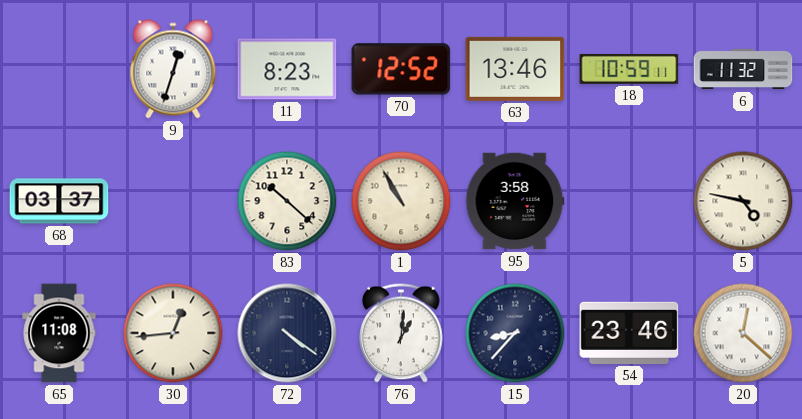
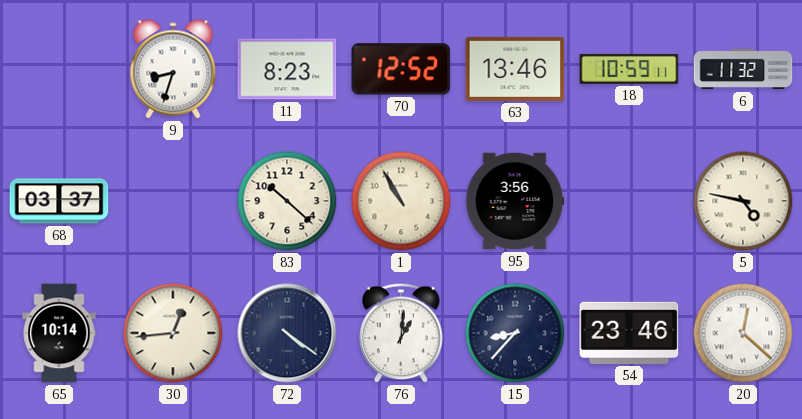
9: 12:33 -> 8:33
95: 3:58 -> 3:56
65: 11:08 -> 10:14
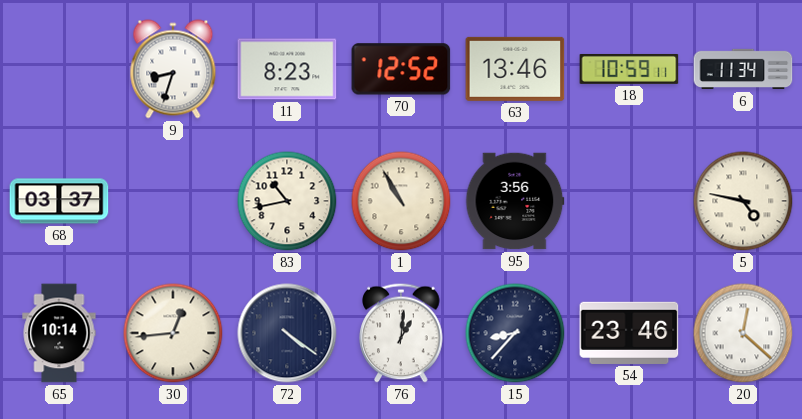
6: 11:32 -> 11:34
83: 10:22 -> 10:43
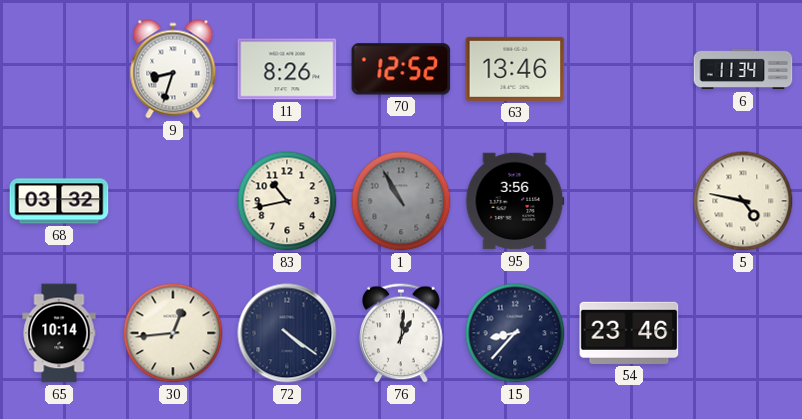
11: 8:23 -> 8:26
18: 10:59 -> none
68: 03:37 -> 03:32
1 dial: cream -> grey
20: 12:22 -> none
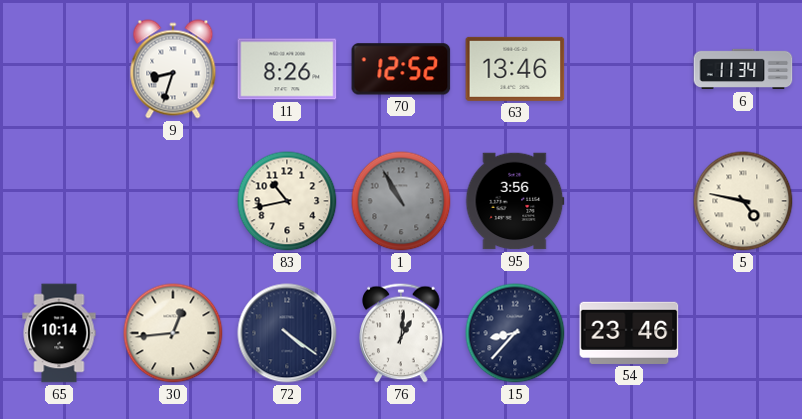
68: 03:32 -> none
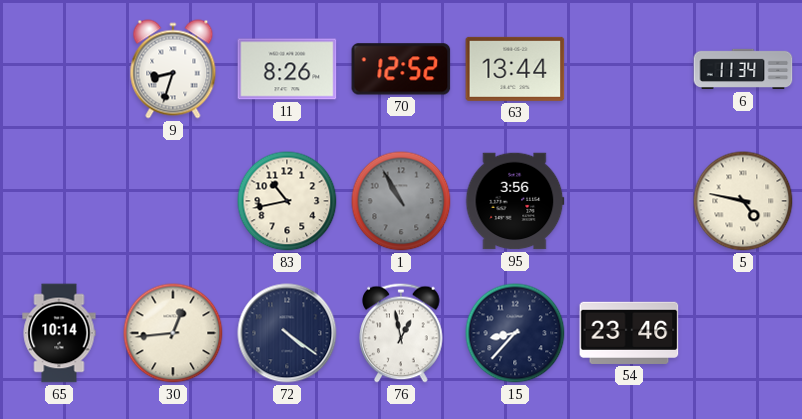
63: 13:46 -> 13:44
76: 1:01 -> 12:58
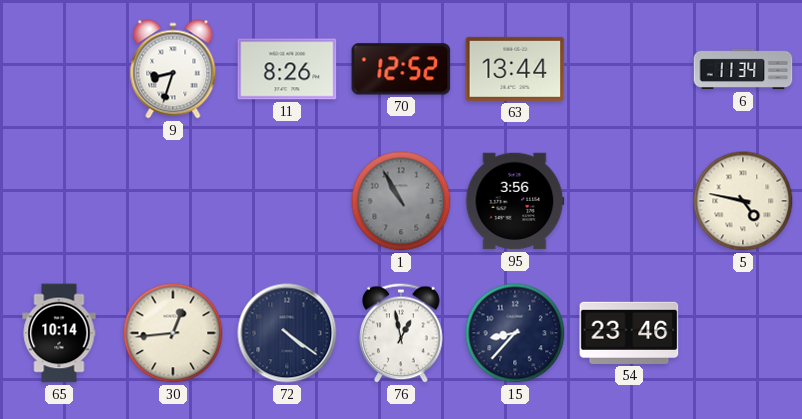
83: 10:43 -> none
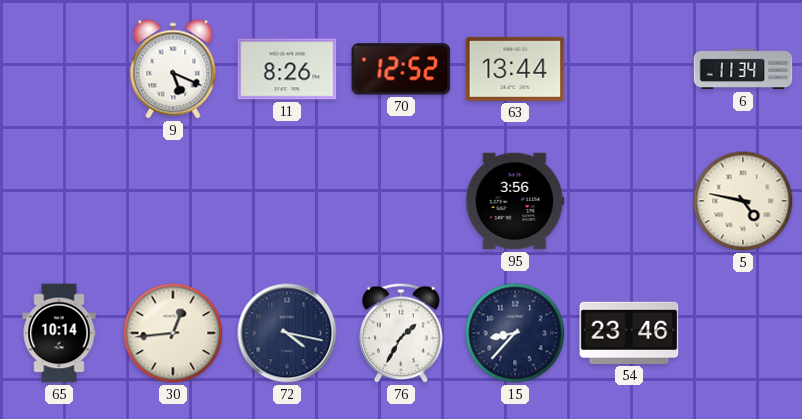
9: 8:33 -> 5:19
1: 10:55 -> none
72: 4:21 -> 4:17
76: 12:58 -> 1:35
